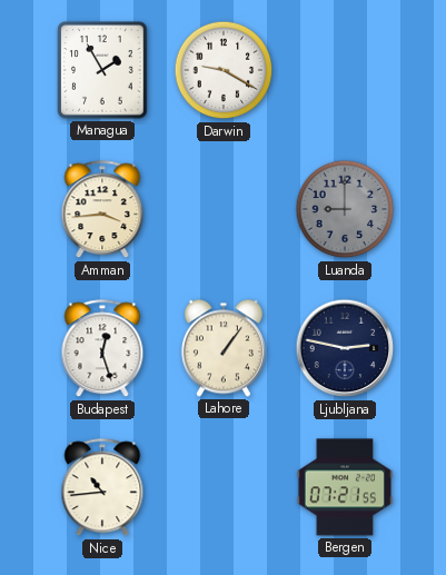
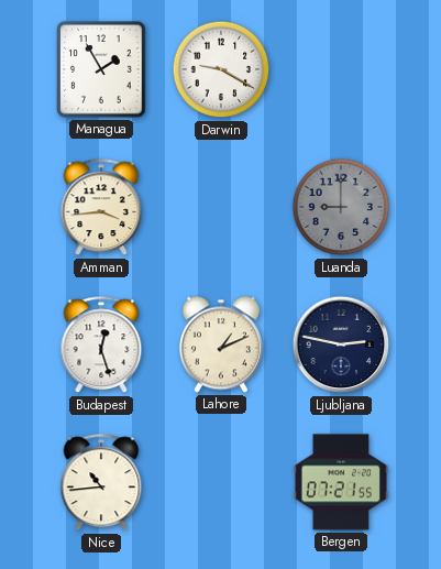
Lahore: 1:06 -> 1:11
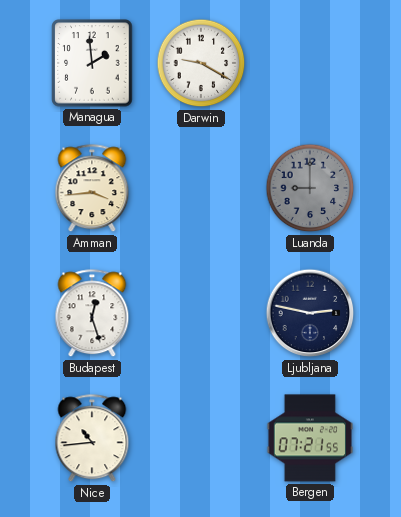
Managua: 1:55 -> 1:59
Lahore: 1:11 -> none
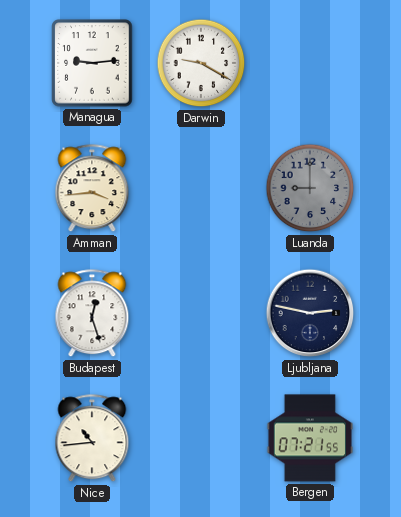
Managua: 1:59 -> 9:14
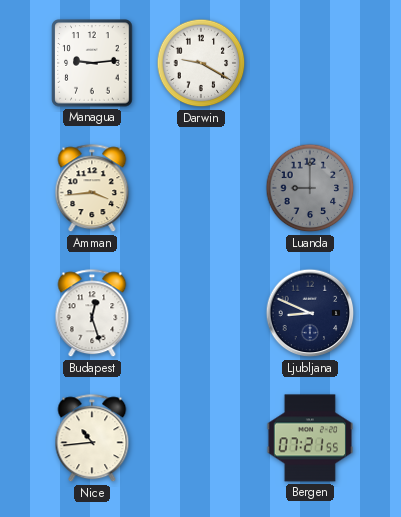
Ljubljana: 2:47 -> 8:49
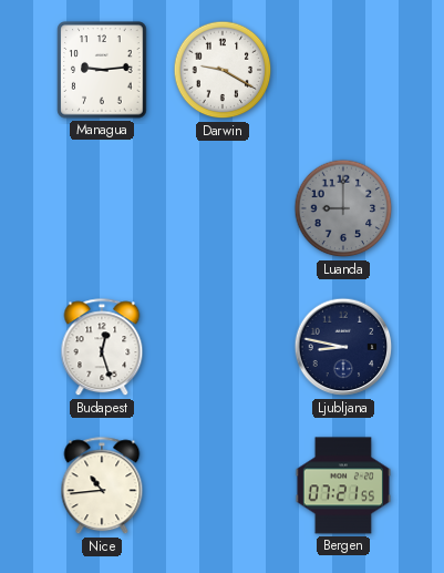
Amman: 3:44 -> none
Ljubljana: 8:49 -> 8:47
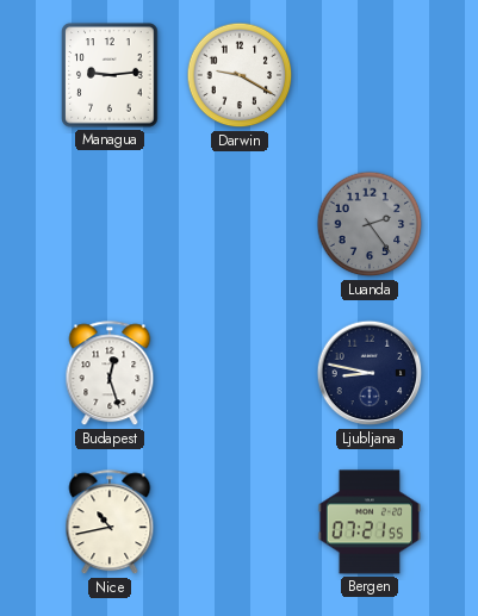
Luanda: 9:00 -> 2:24
Nice: 10:44 -> 10:43
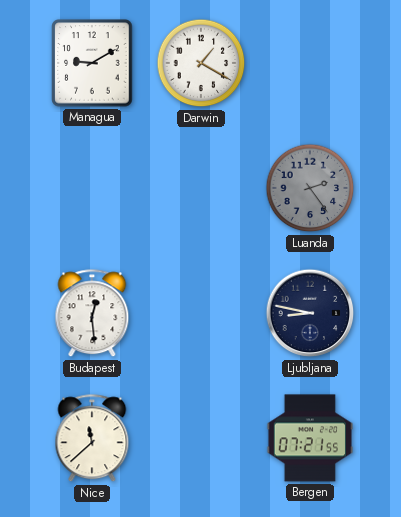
Managua: 9:14 -> 9:10
Darwin: 9:20 -> 1:20
Budapest: 12:27 -> 12:29
Nice: 10:43 -> 11:38
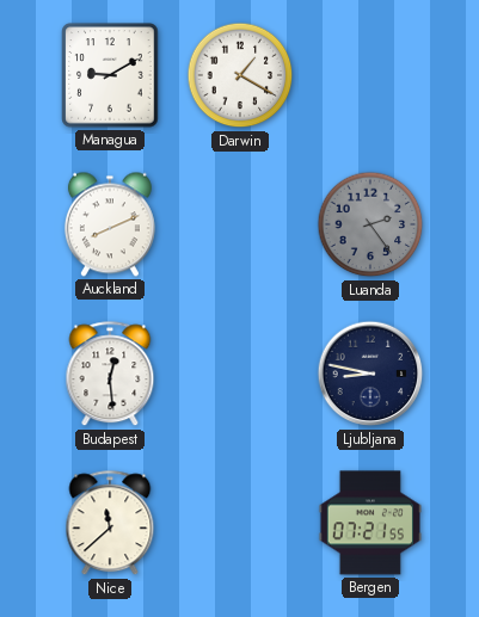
Auckland: none -> 8:11
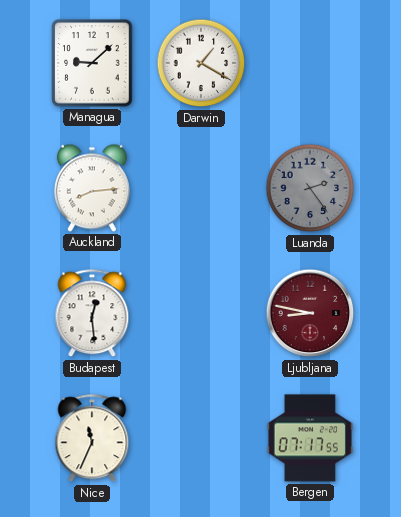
Managua: 9:10 -> 9:08
Auckland: 8:11 -> 8:14
Ljubljana dial: navy -> burgundy
Nice: 11:38 -> 11:34
Bergen: 07:21 -> 07:17
